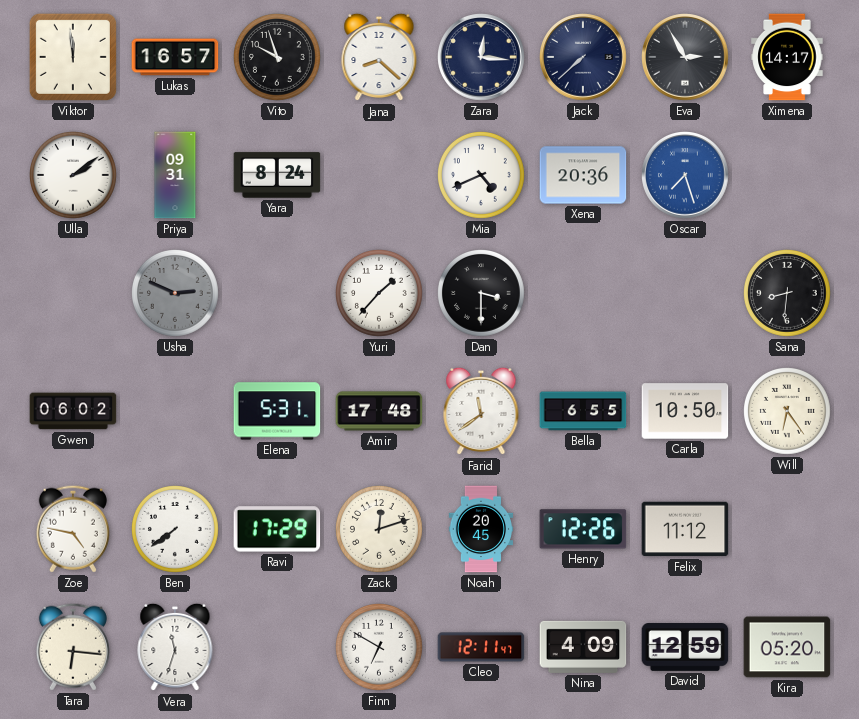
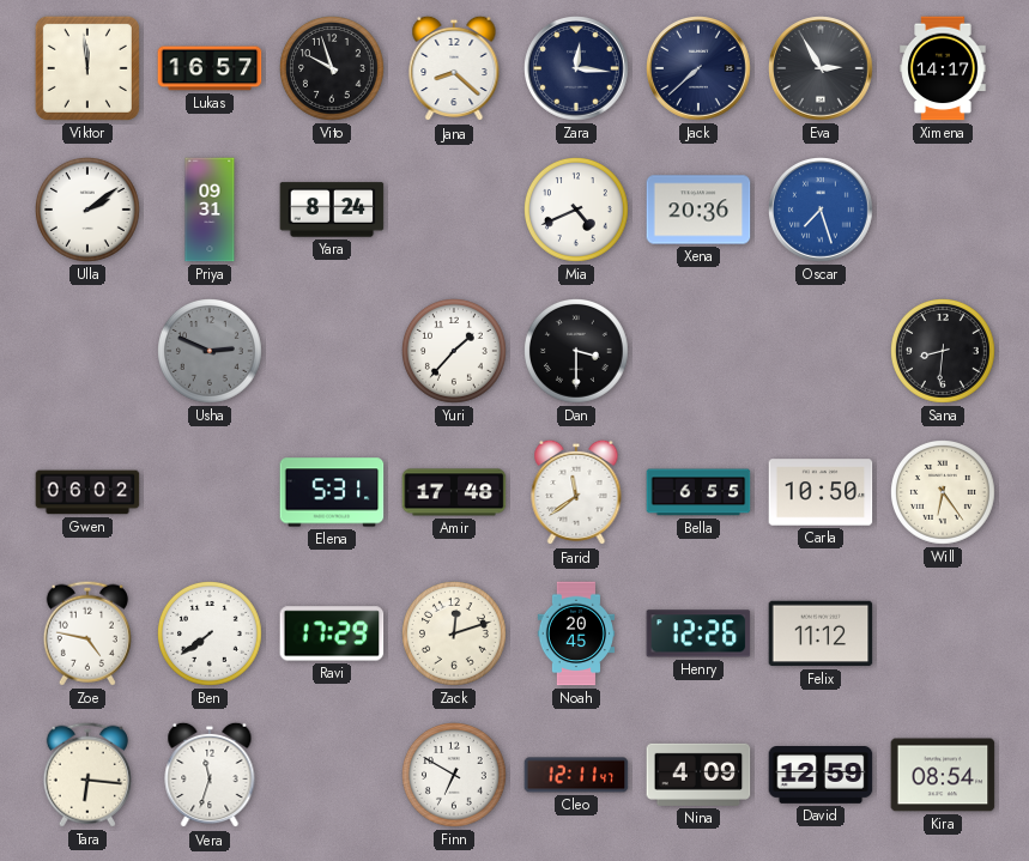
Kira: 05:20 -> 08:54
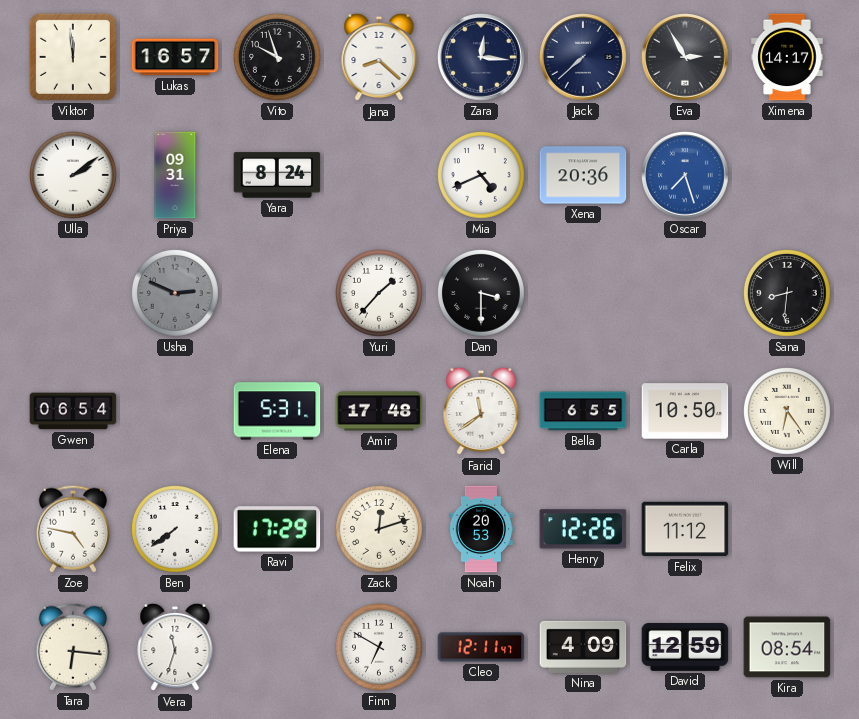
Gwen: 06:02 -> 06:54
Noah: 20:45 -> 20:53
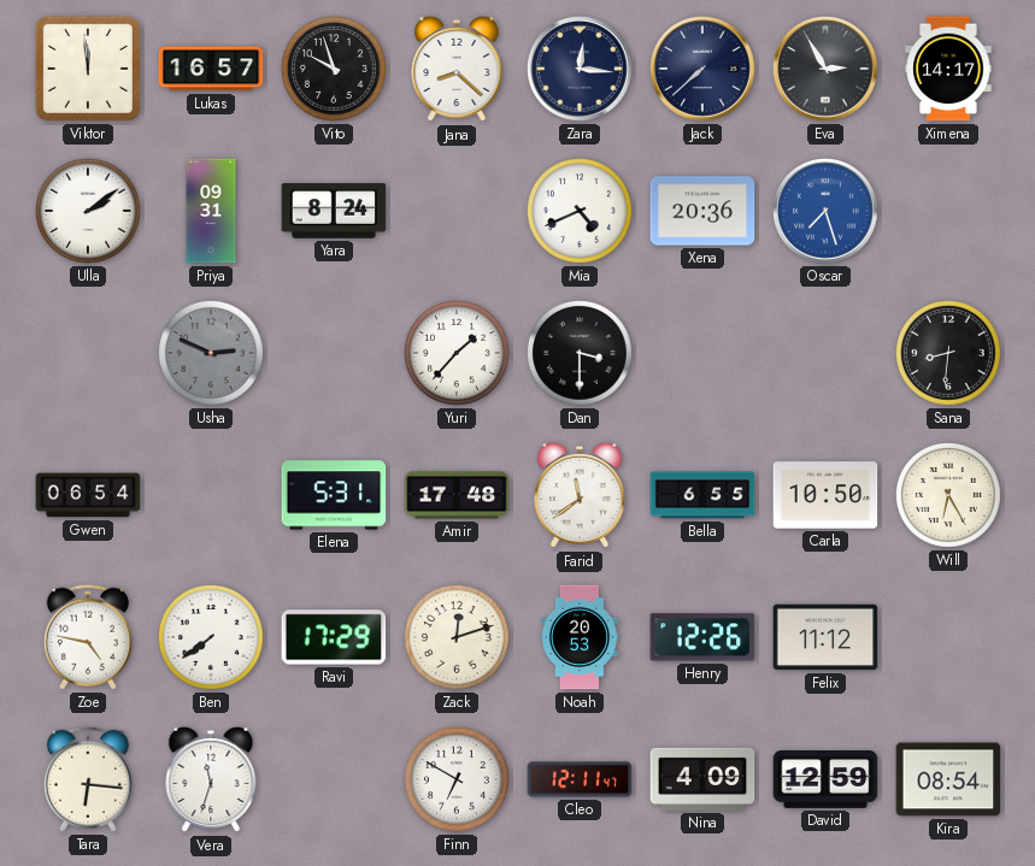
Will: 6:24 -> 6:25
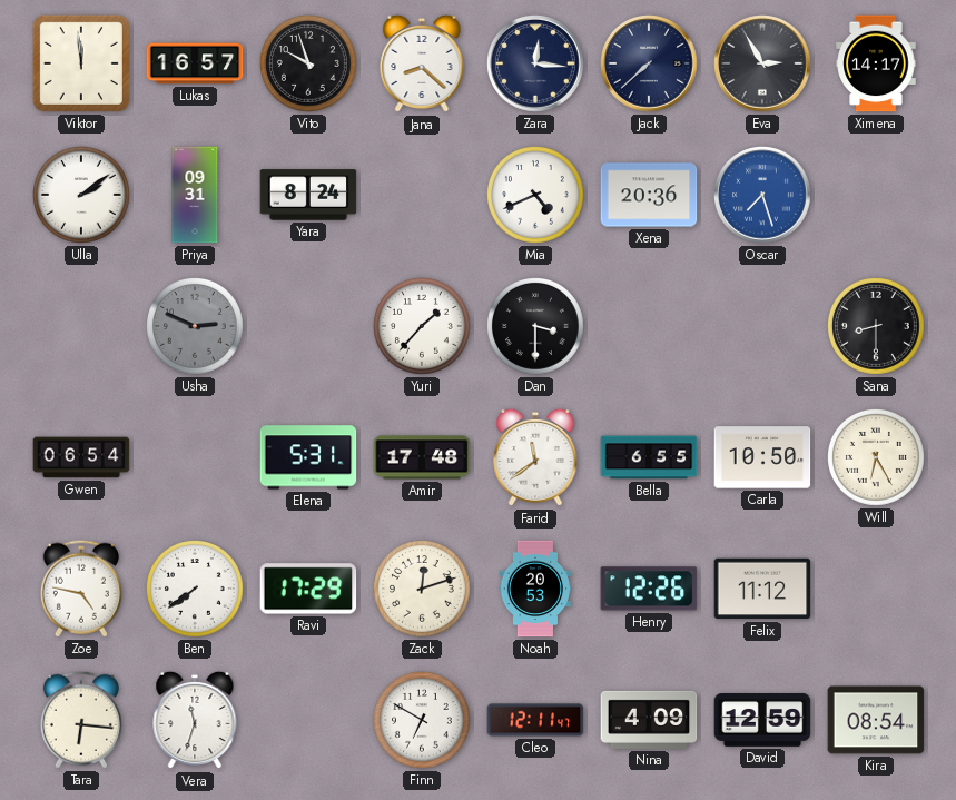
Sana: 8:31 -> 8:30
